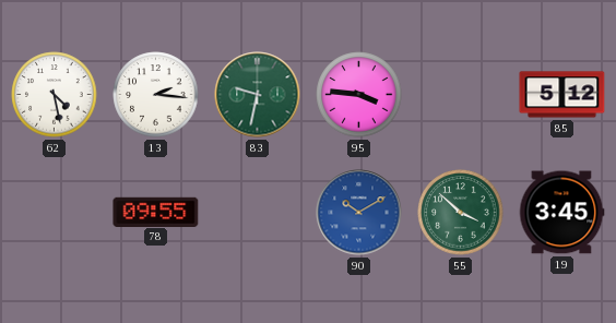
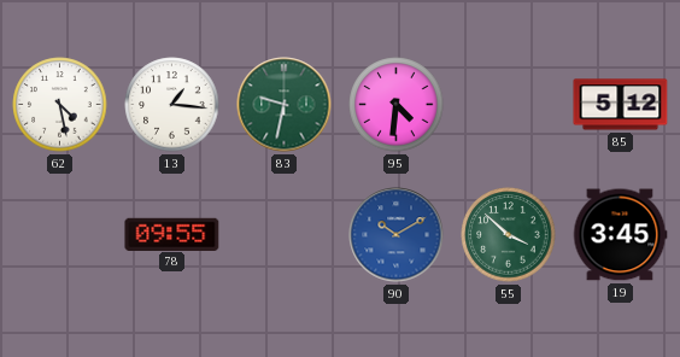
13: 2:16 -> 1:16
95: 3:46 -> 4:31
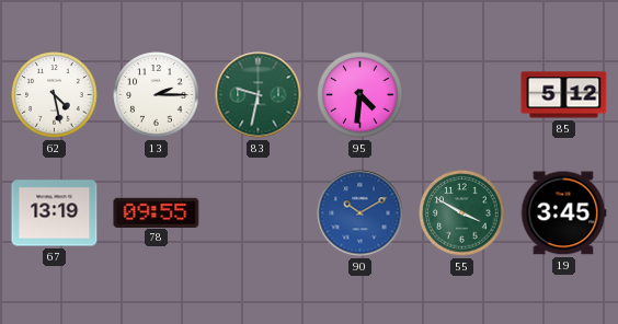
13: 1:16 -> 2:15
67: none -> 13:19
55: 3:52 -> 3:50
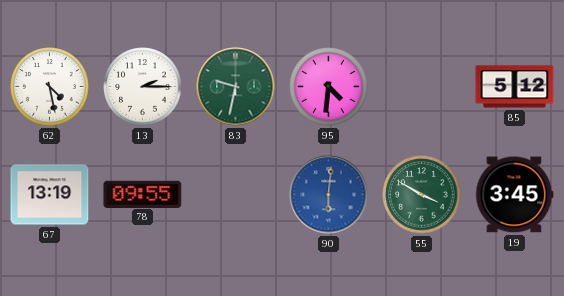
90: 10:10 -> 6:01
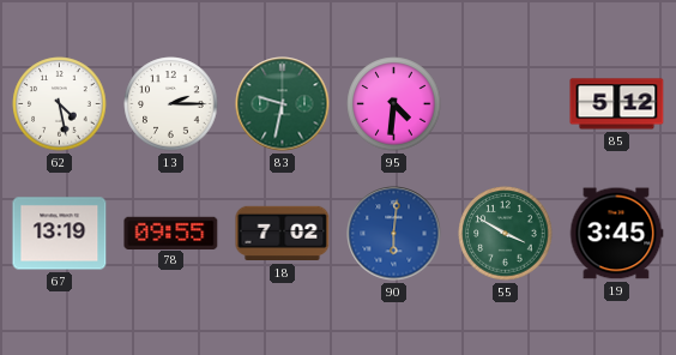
18: none -> 7:02
